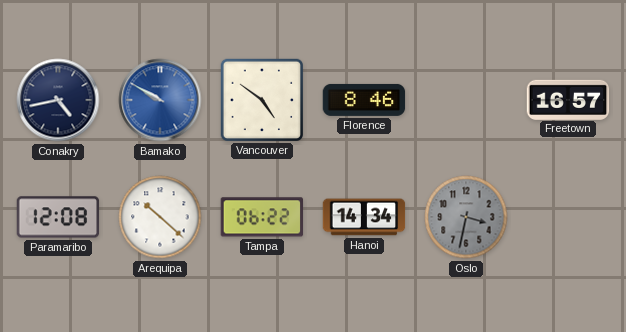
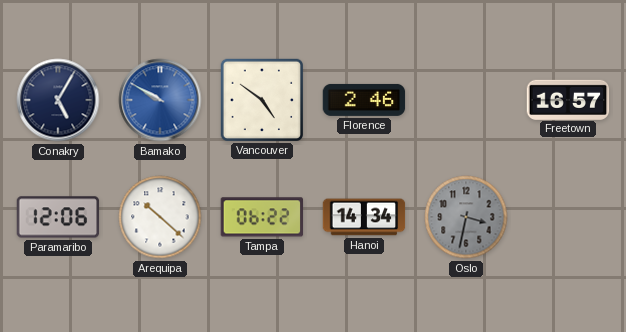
Conakry: 4:43 -> 5:05
Florence: 8:46 -> 2:46
Paramaribo: 12:08 -> 12:06
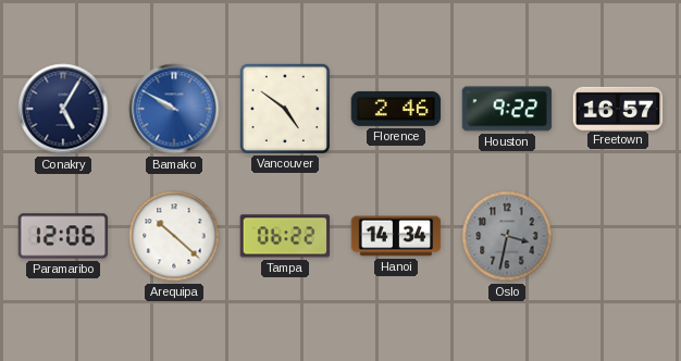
Houston: none -> 9:22
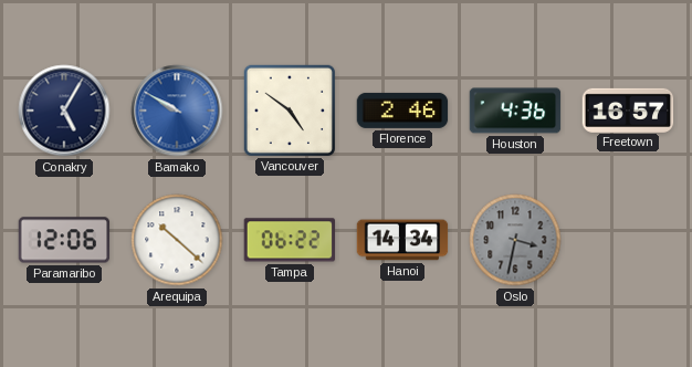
Houston: 9:22 -> 4:36
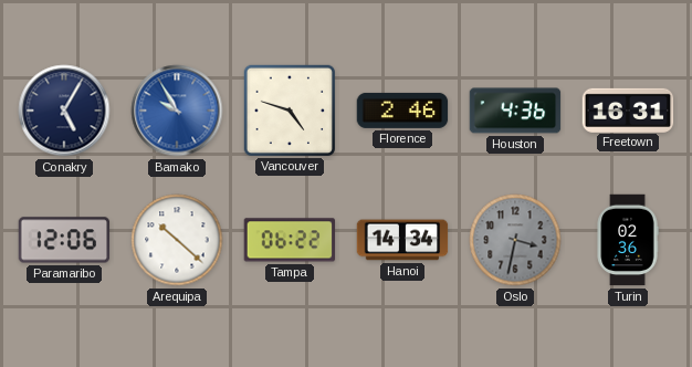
Bamako: 9:50 -> 9:55
Vancouver: 4:51 -> 4:48
Freetown: 16:57 -> 16:31
Turin: none -> 02:36
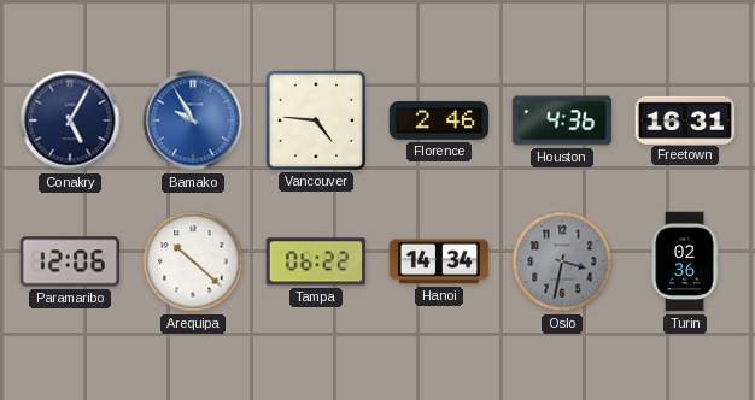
Vancouver: 4:48 -> 4:46
